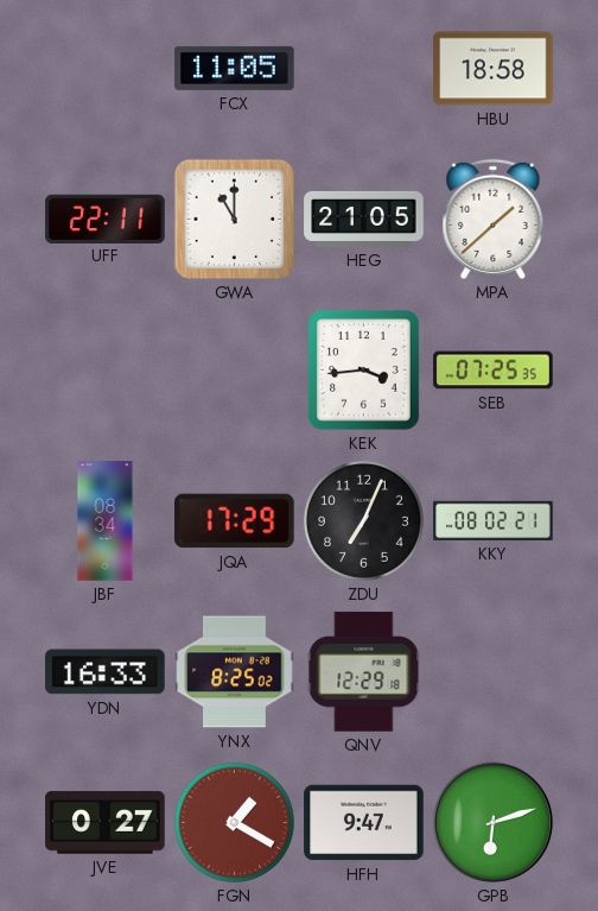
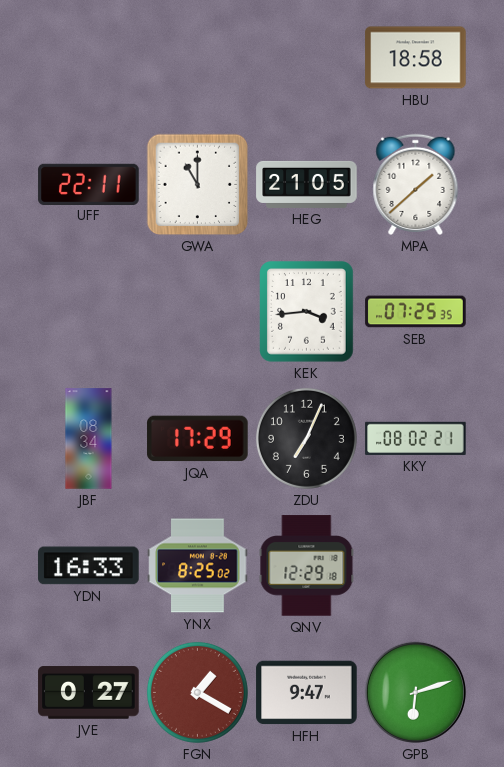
FCX: 11:05 -> none
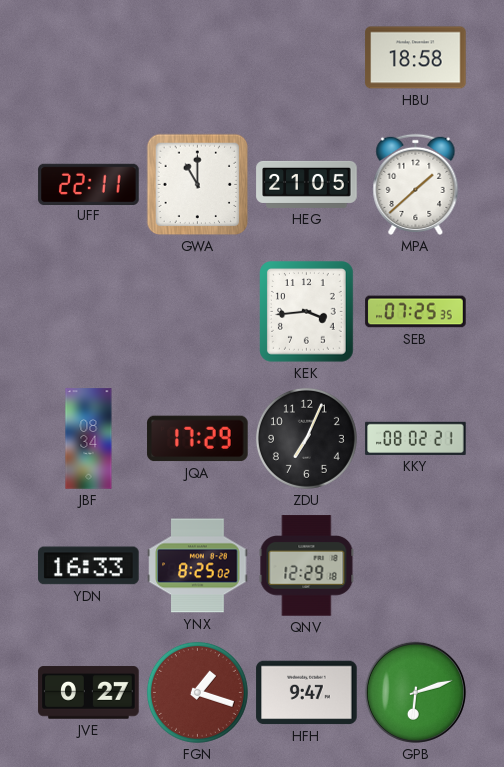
FGN: 1:20 -> 1:18
